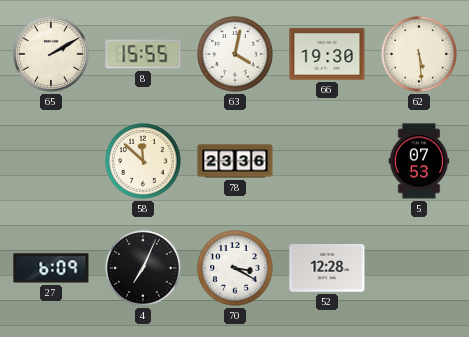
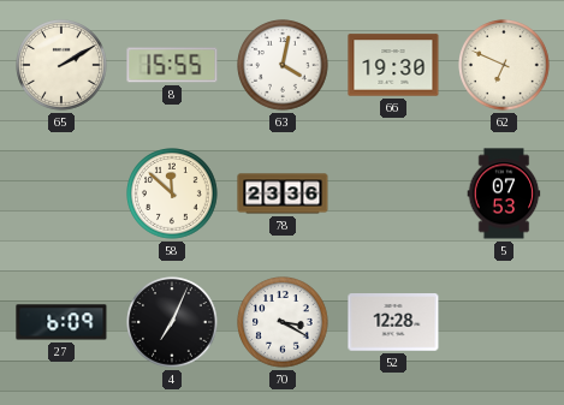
62: 5:29 -> 6:49
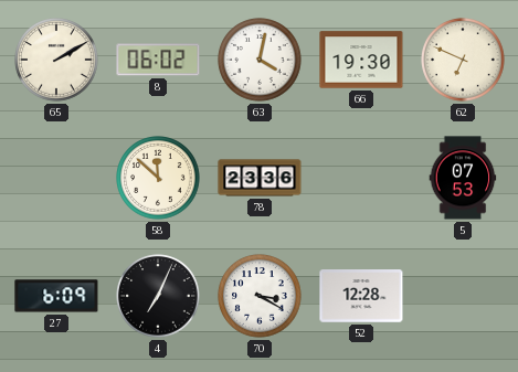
8: 15:55 -> 06:02
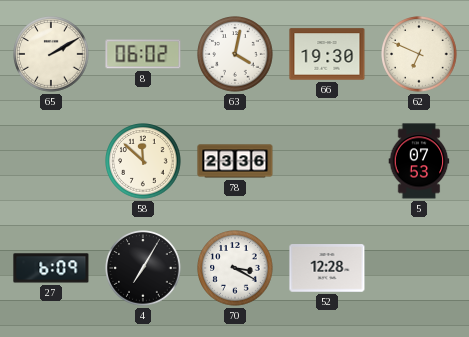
4: 7:04 -> 7:05
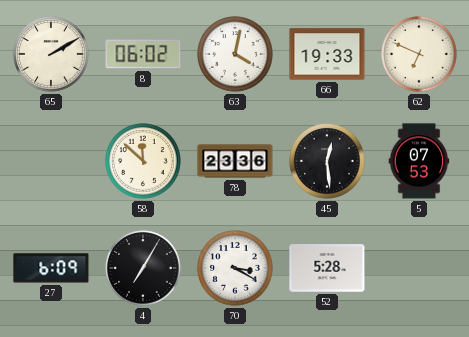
66: 19:30 -> 19:33
45: none -> 12:29
52: 12:28 -> 5:28
